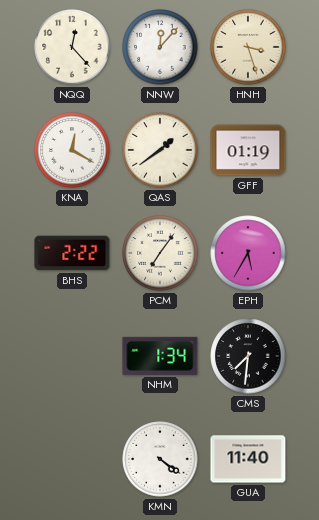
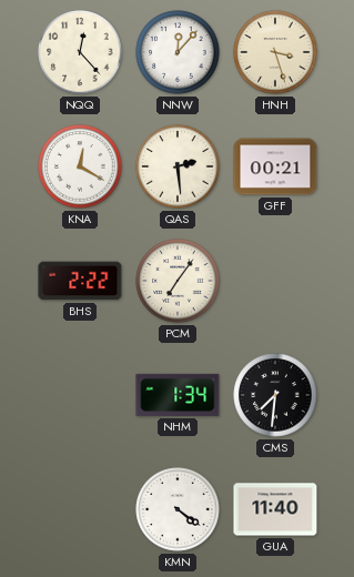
QAS: 1:39 -> 2:29
GFF: 01:19 -> 00:21
EPH: 5:35 -> none
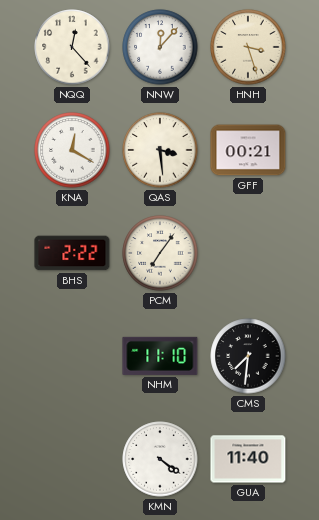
QAS: 2:29 -> 3:29
NHM: 1:34 -> 11:10
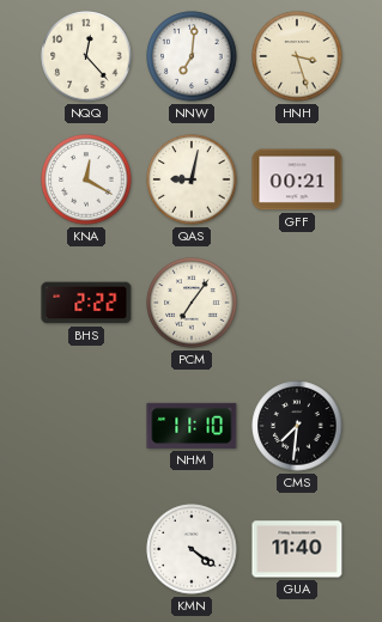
NNW: 12:07 -> 7:01
QAS: 3:29 -> 9:02
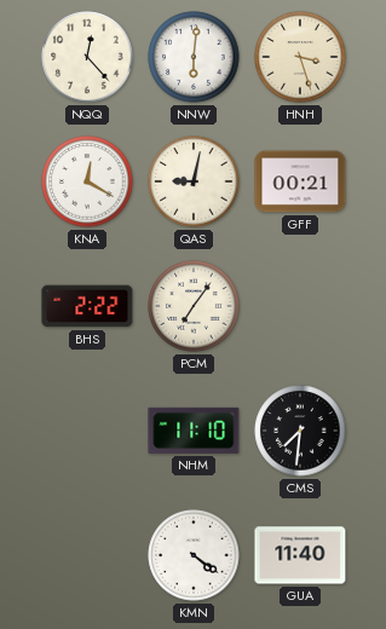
NNW: 7:01 -> 6:01
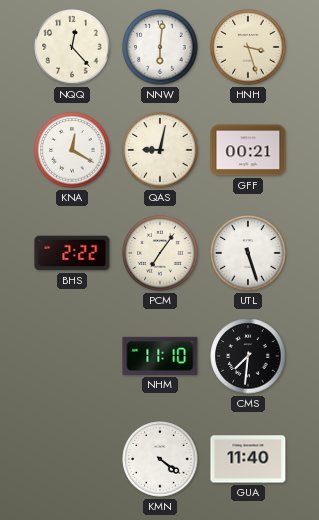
UTL: none -> 5:27
